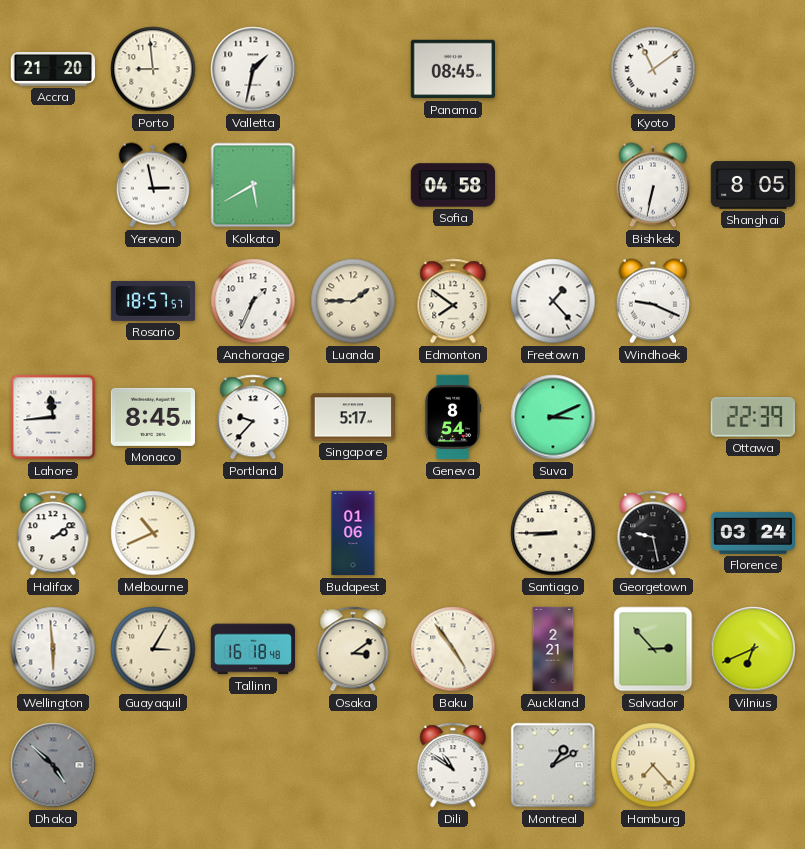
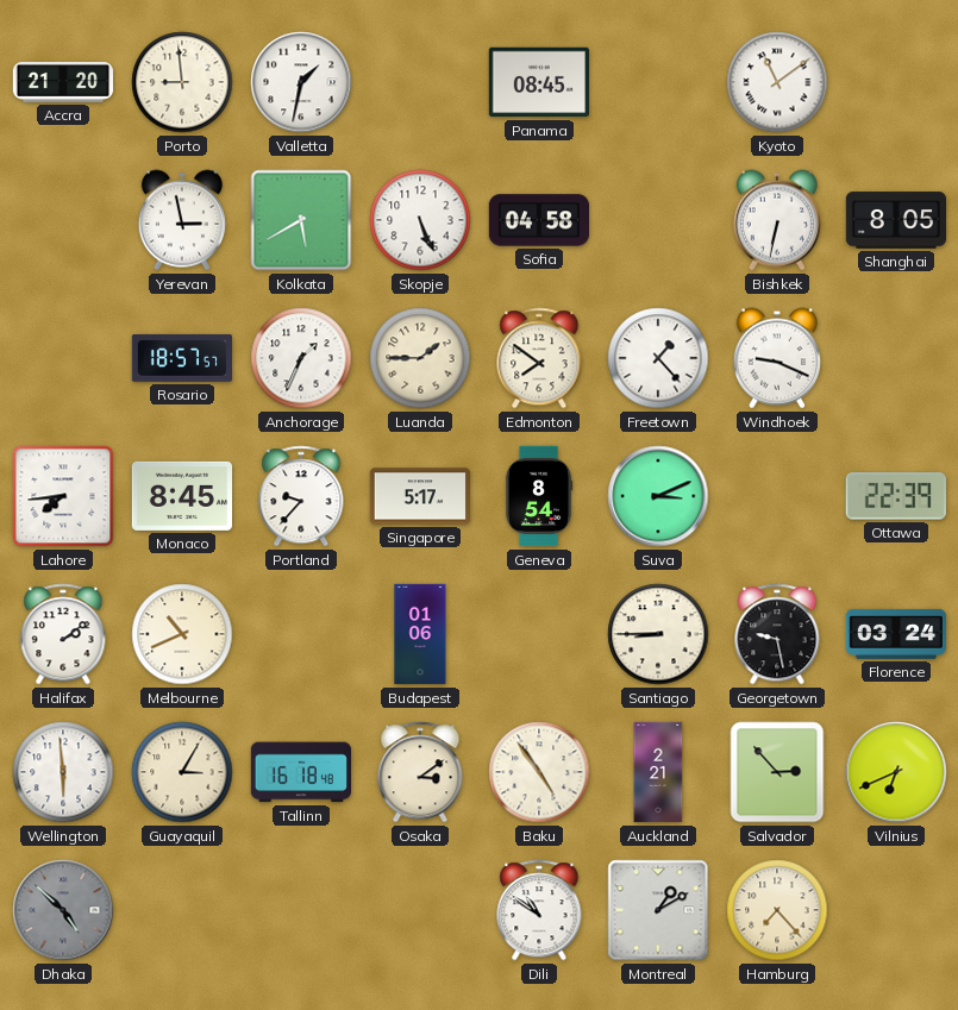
Skopje: none -> 5:26
Lahore: 11:44 -> 7:44
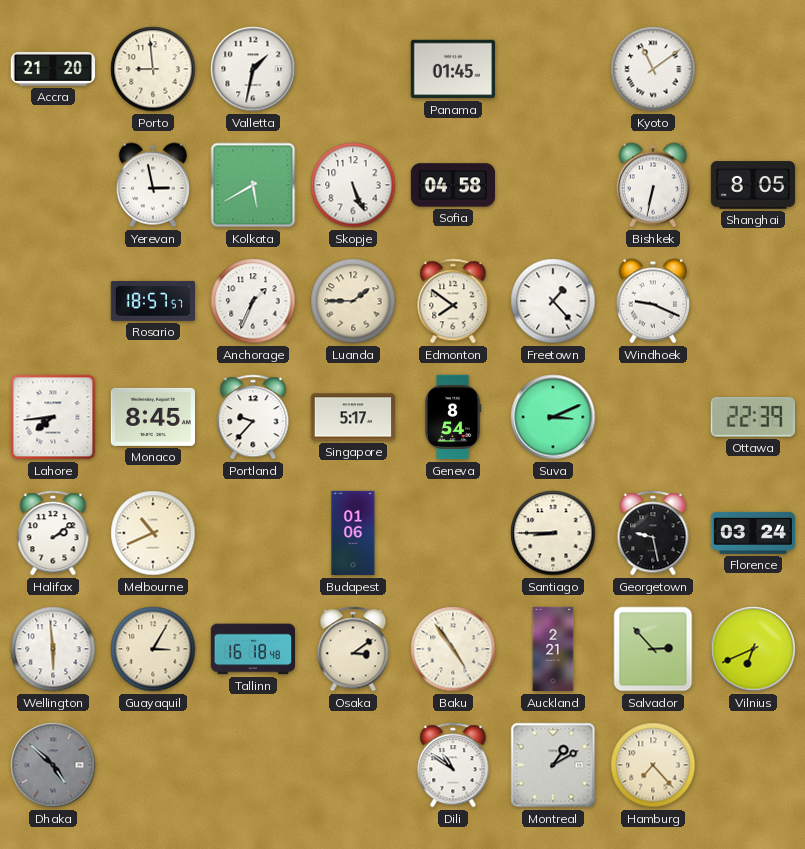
Panama: 08:45 -> 01:45
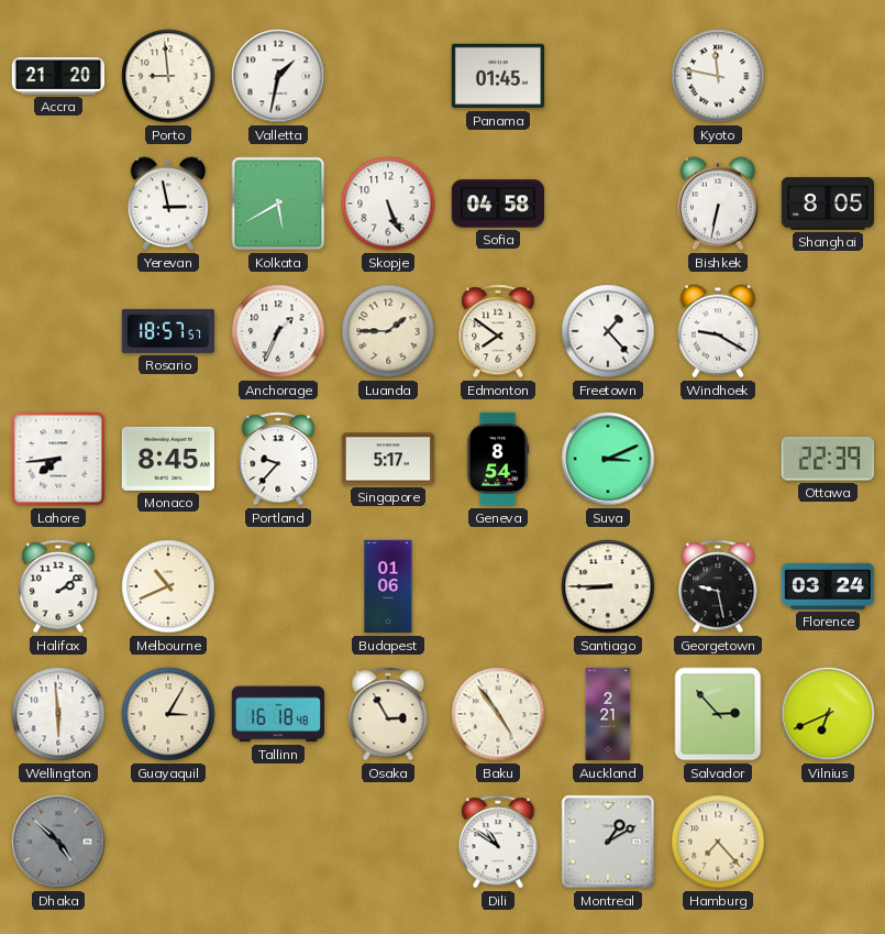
Kyoto: 11:09 -> 11:47
Windhoek: 9:19 -> 9:20
Osaka: 3:09 -> 2:55
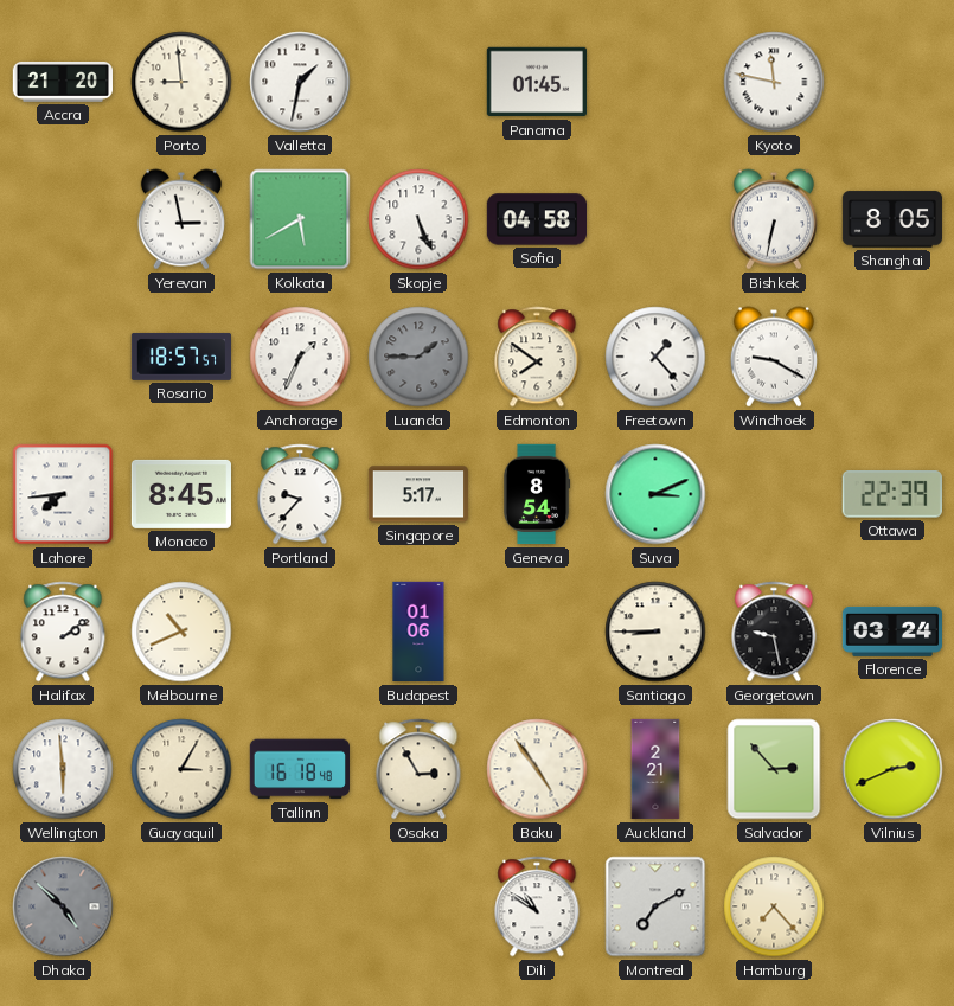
Luanda dial: cream -> grey
Vilnius: 6:41 -> 2:41
Montreal: 1:10 -> 7:10
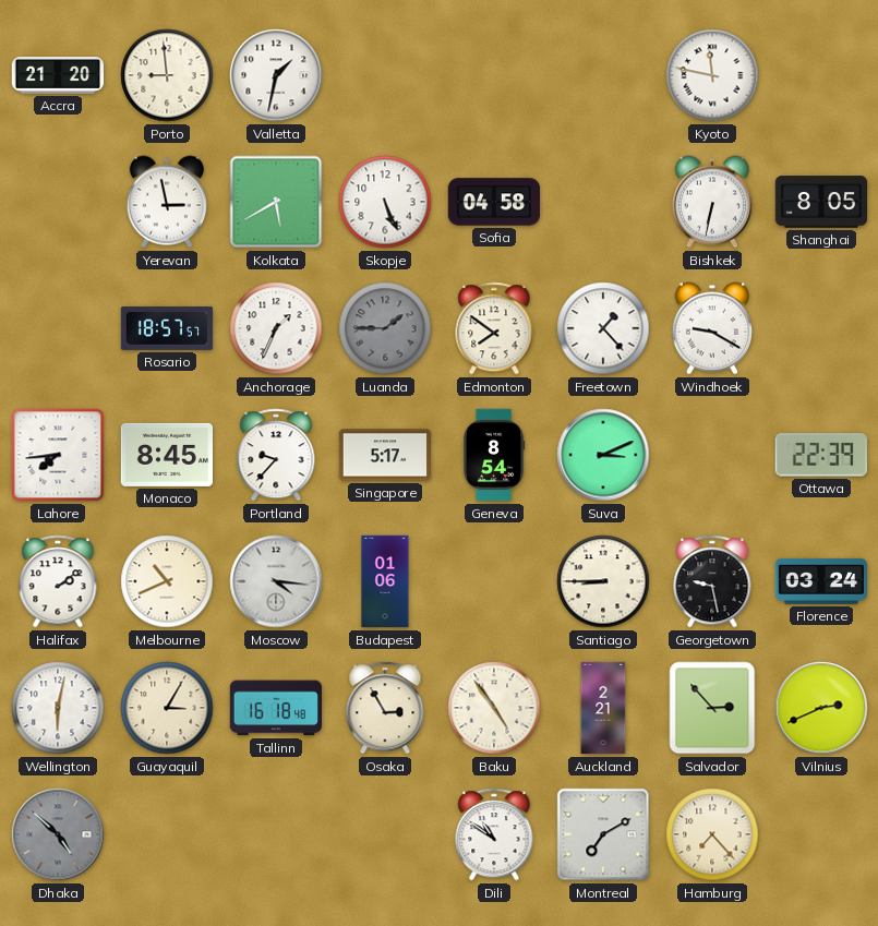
Panama: 01:45 -> none
Moscow: none -> 4:16
Wellington: 5:59 -> 6:02
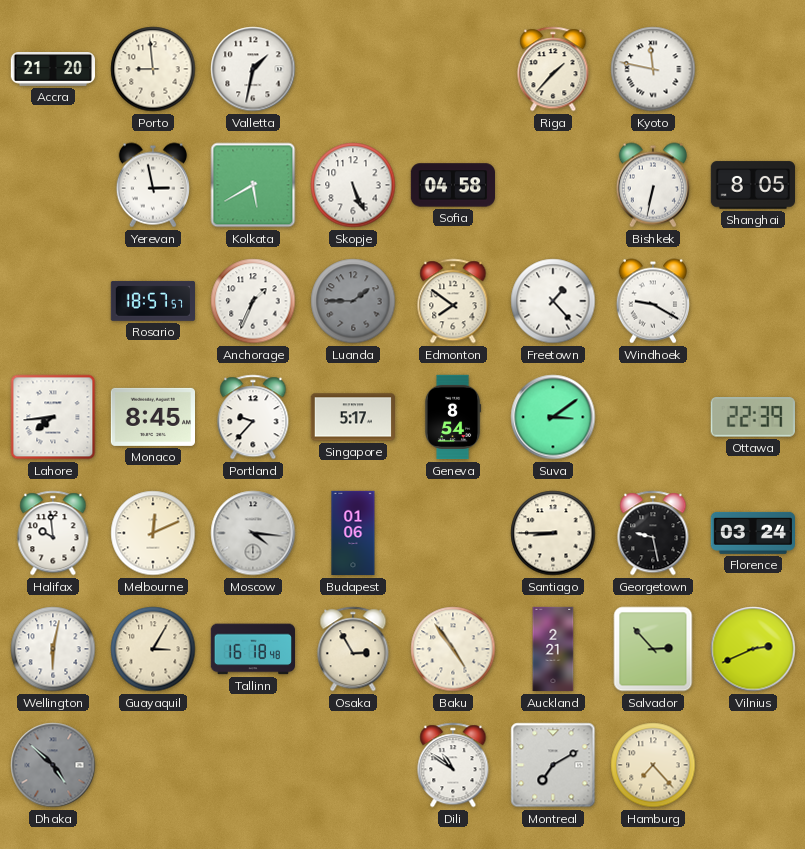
Riga: none -> 1:37
Suva: 3:11 -> 3:09
Halifax: 2:09 -> 9:59
Melbourne: 10:41 -> 12:11
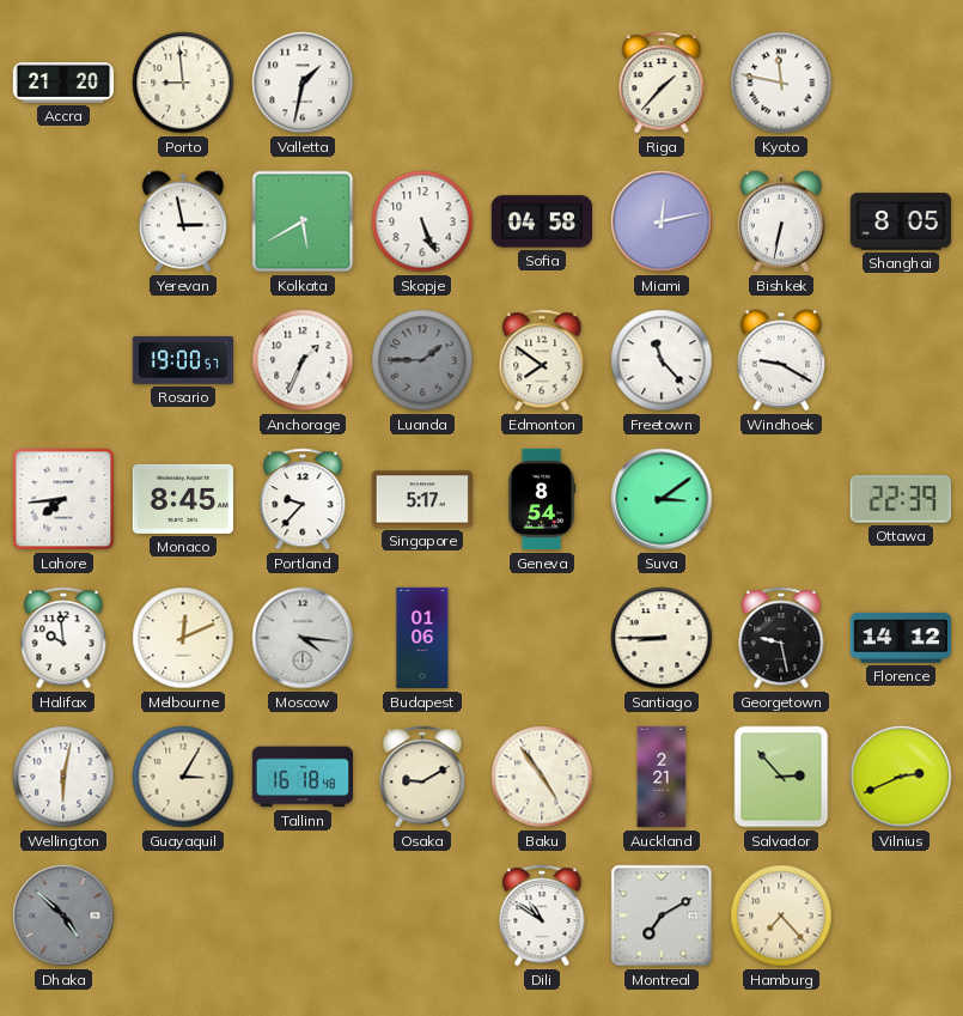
Miami: none -> 12:13
Rosario: 18:57 -> 19:00
Freetown: 1:23 -> 11:23
Florence: 03:24 -> 14:12
Osaka: 2:55 -> 9:10
